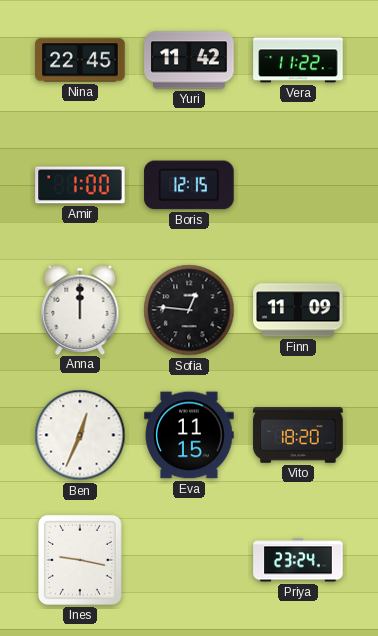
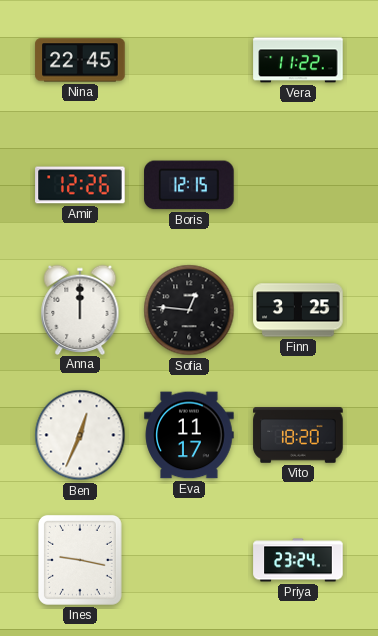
Yuri: 11:42 -> none
Amir: 1:00 -> 12:26
Finn: 11:09 -> 3:25
Eva: 11:15 -> 11:17
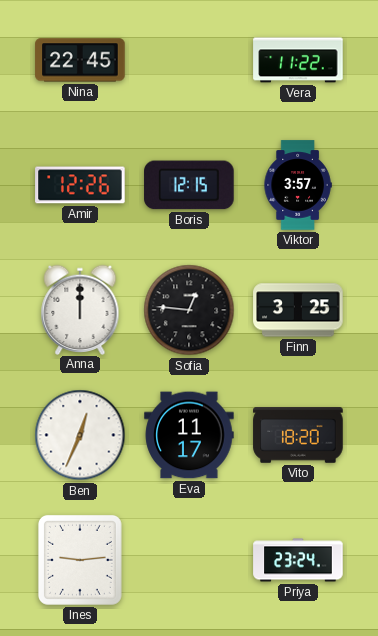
Viktor: none -> 3:57
Ines: 9:17 -> 9:14
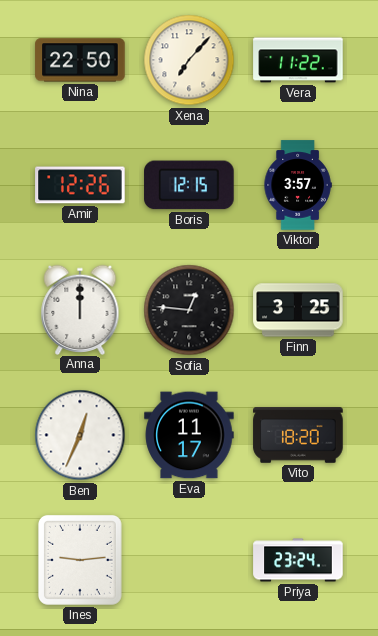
Nina: 22:45 -> 22:50
Xena: none -> 7:07
